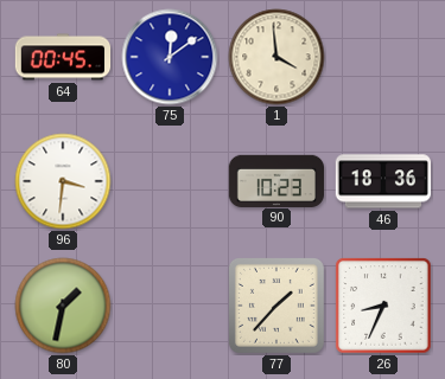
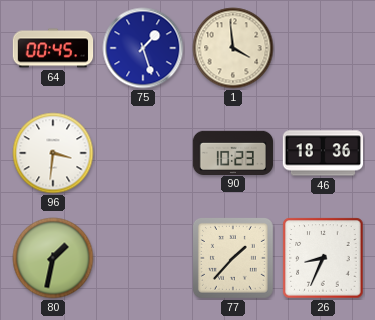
75: 12:09 -> 1:27
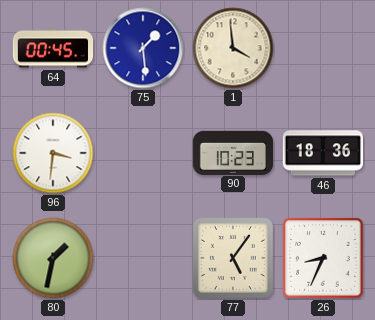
75: 1:27 -> 1:29
77: 1:37 -> 5:06
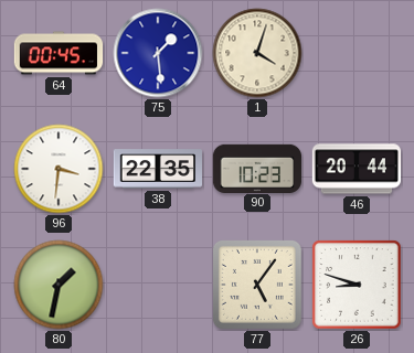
1: 3:59 -> 4:03
38: none -> 22:35
46: 18:36 -> 20:44
26: 8:34 -> 8:48
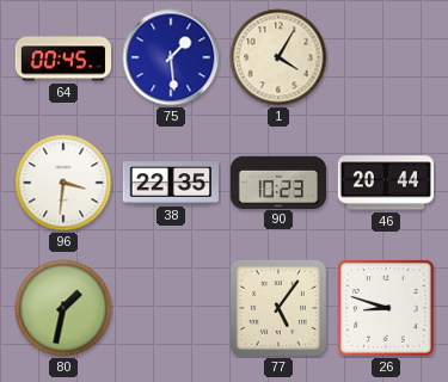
1: 4:03 -> 4:05
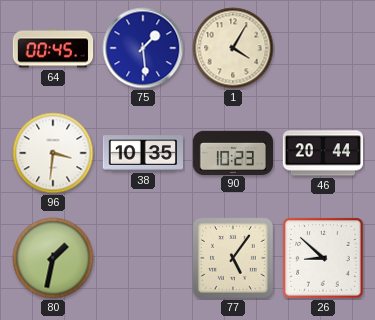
38: 22:35 -> 10:35
26: 8:48 -> 8:52
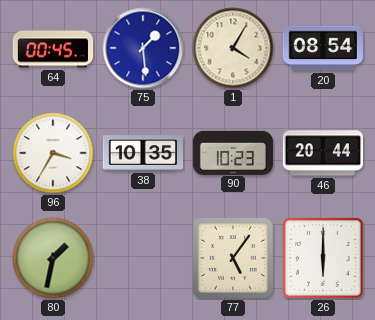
20: none -> 08:54
96: 3:31 -> 3:35
26: 8:52 -> 6:00
